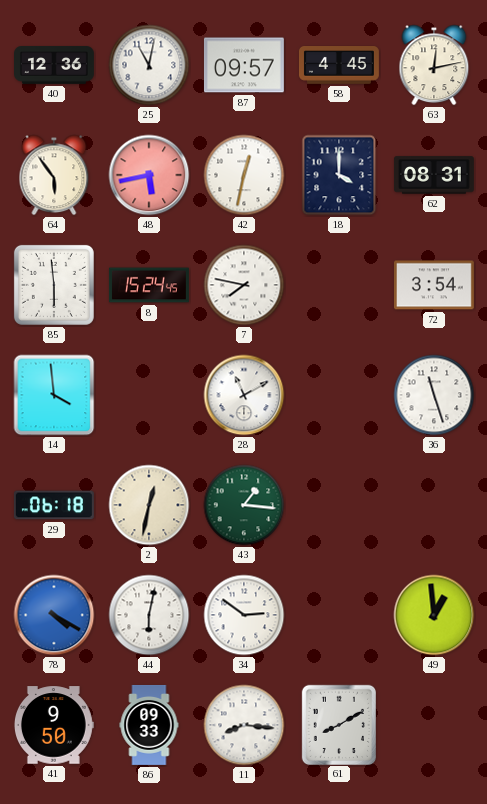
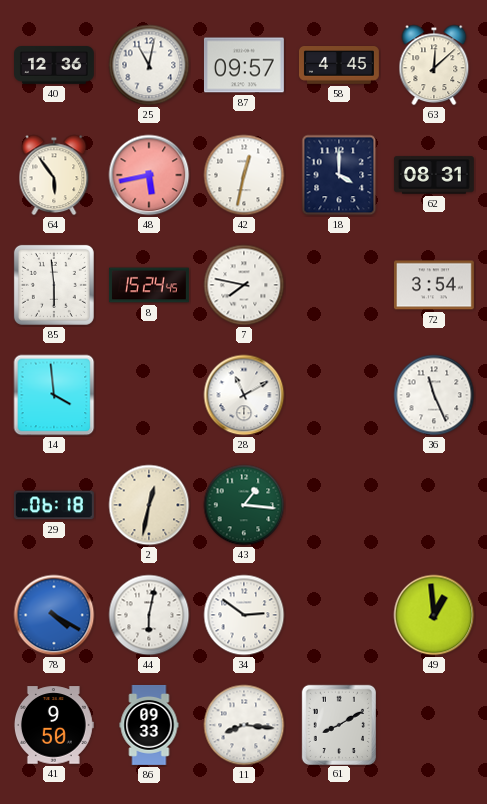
63: 12:13 -> 12:08
36: 11:27 -> 11:26
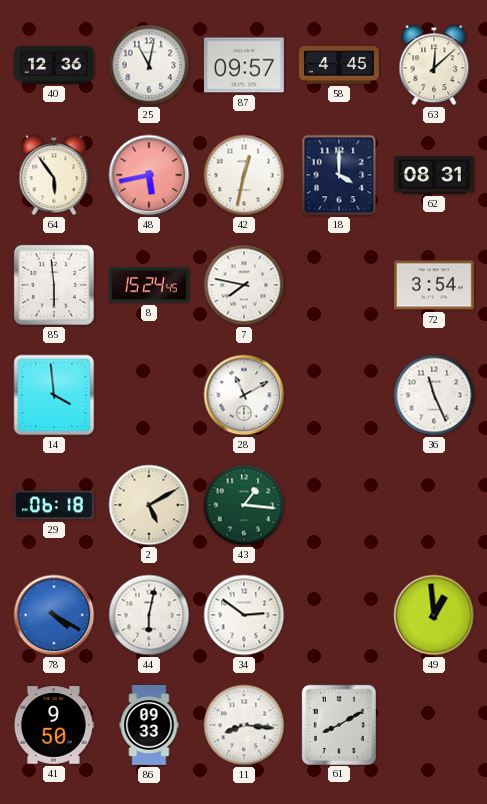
2: 12:32 -> 5:10
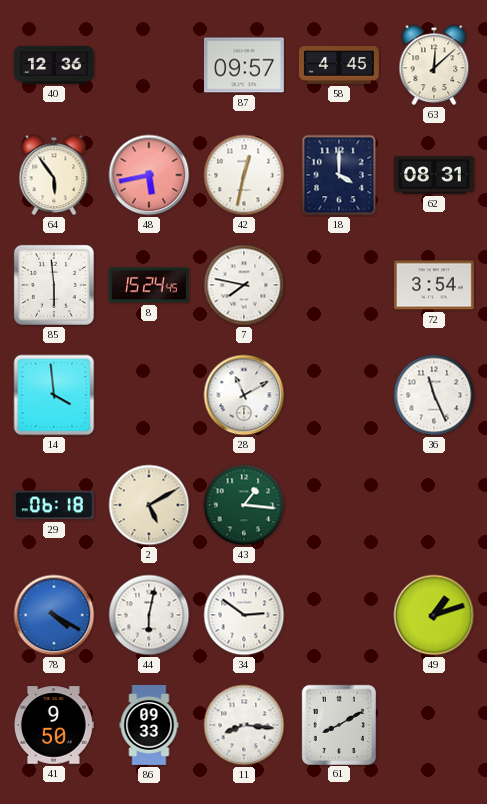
25: 11:02 -> none
49: 12:59 -> 1:12
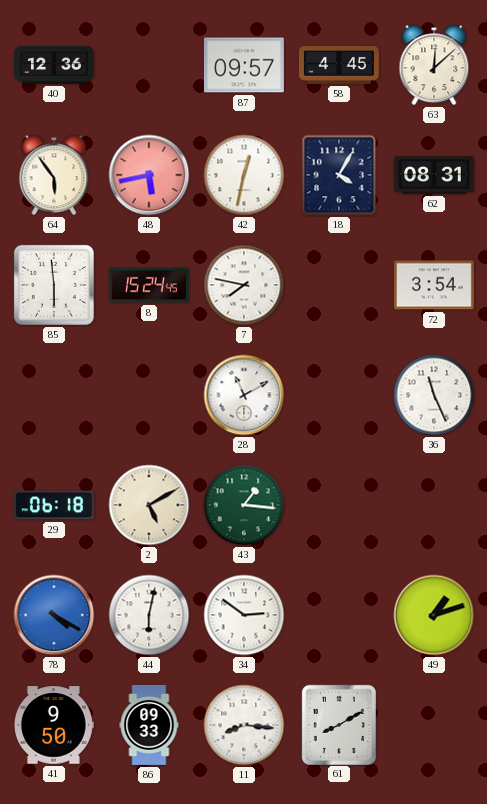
18: 4:00 -> 4:05
14: 3:59 -> none
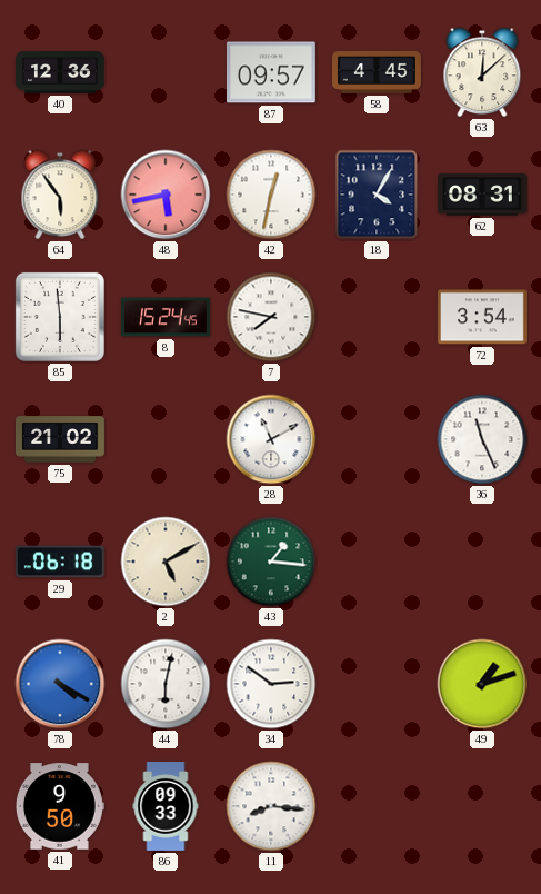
75: none -> 21:02
61: 8:10 -> none
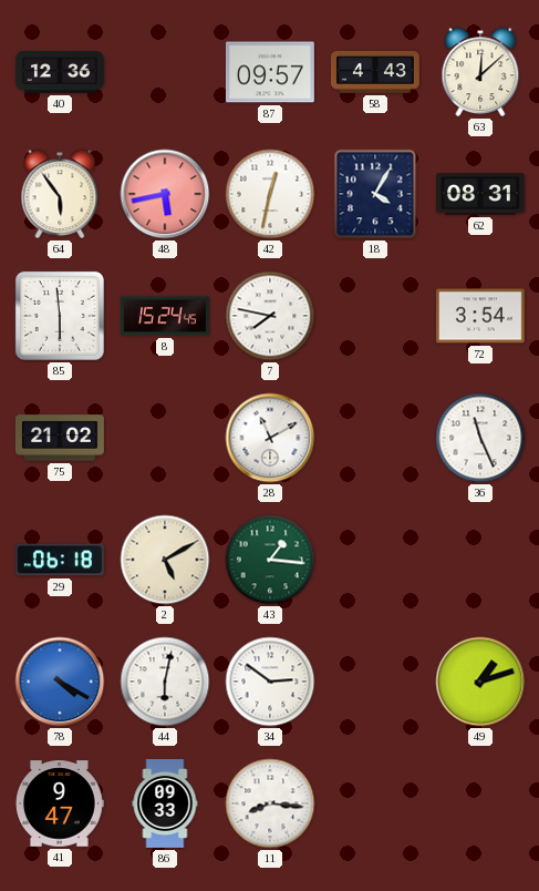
58: 4:45 -> 4:43
41: 9:50 -> 9:47
